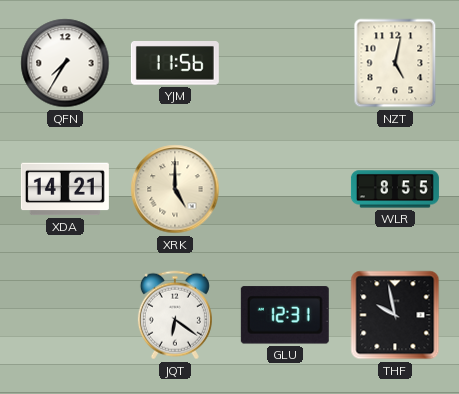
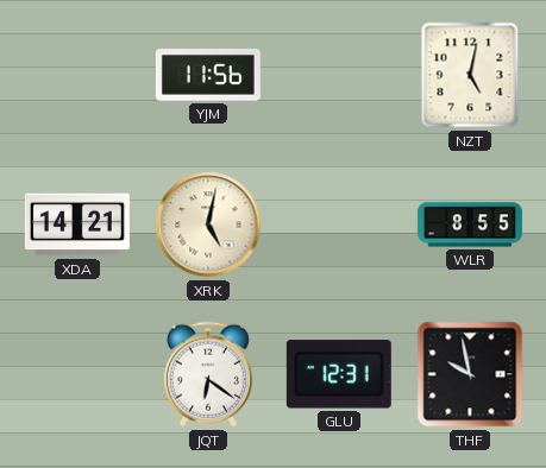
QFN: 7:35 -> none
XRK: 5:00 -> 5:02
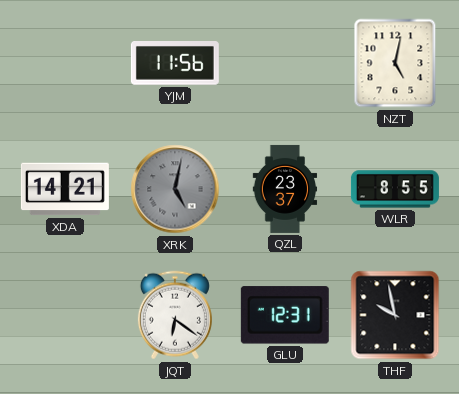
XRK dial: cream -> grey
QZL: none -> 23:37
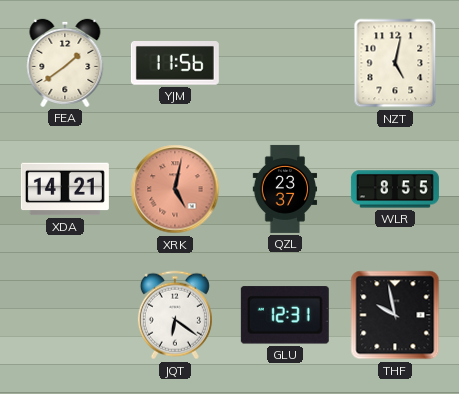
FEA: none -> 1:39
XRK dial: grey -> salmon
